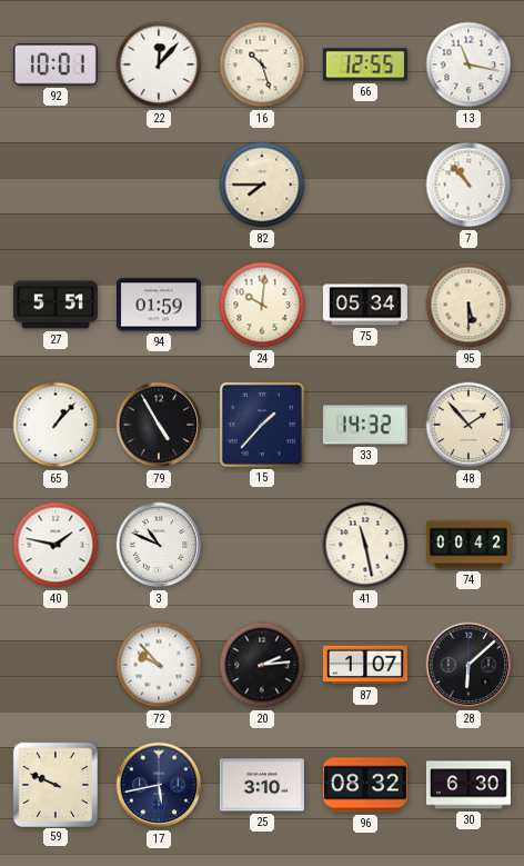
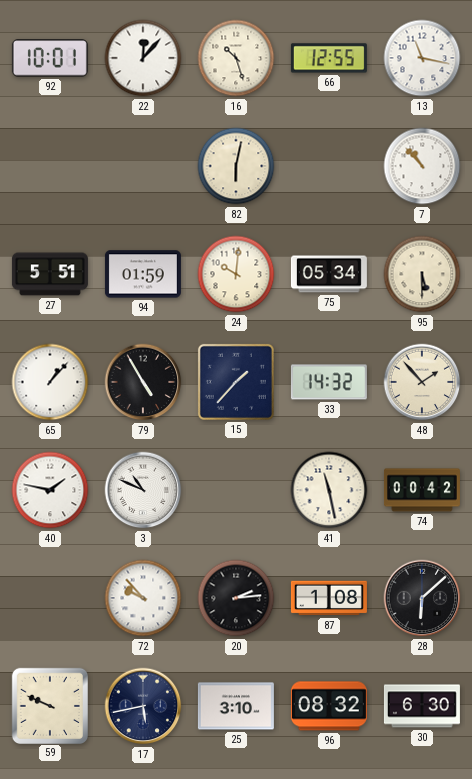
82: 7:45 -> 6:02
87: 1:07 -> 1:08
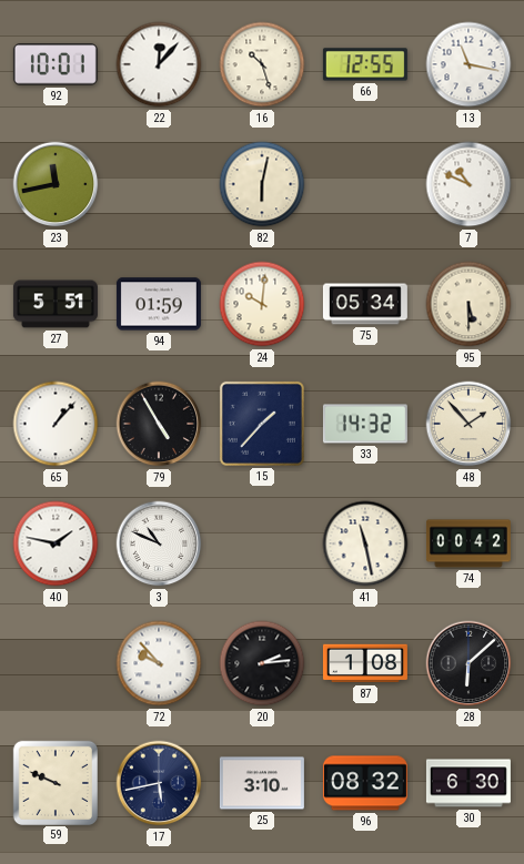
23: none -> 11:43
7: 10:53 -> 10:49
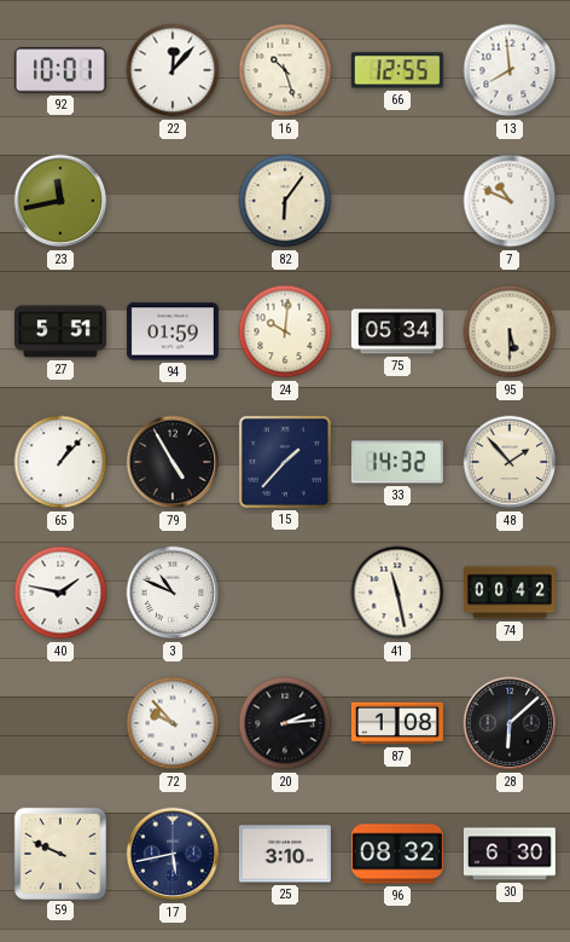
13: 11:17 -> 7:59
82: 6:02 -> 6:06
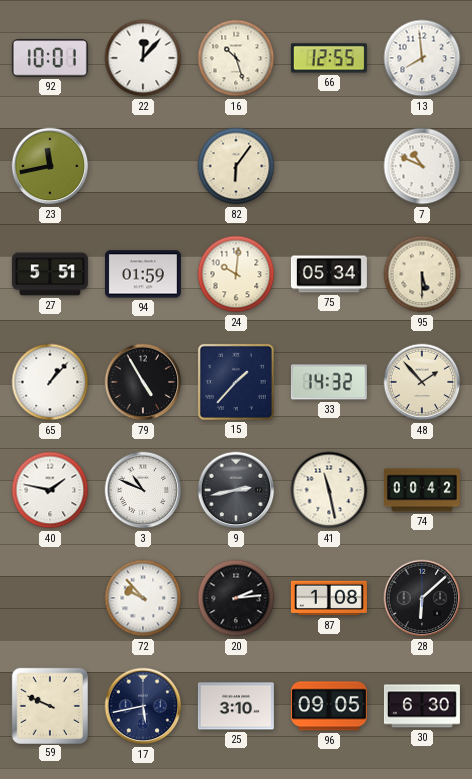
9: none -> 2:43
96: 08:32 -> 09:05
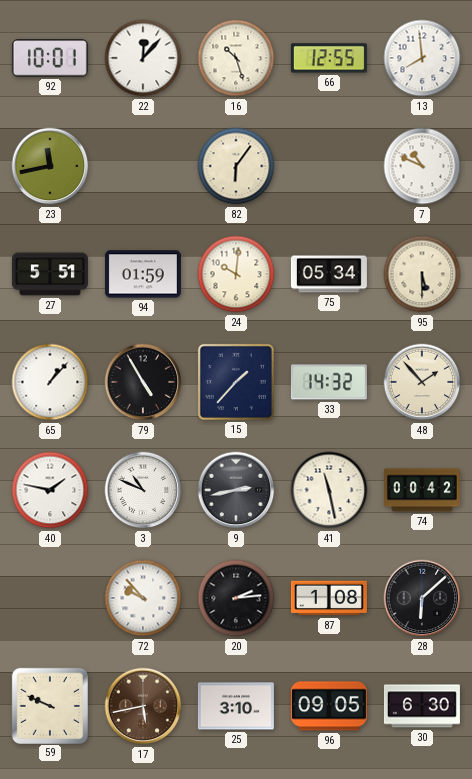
17 dial: navy -> brown
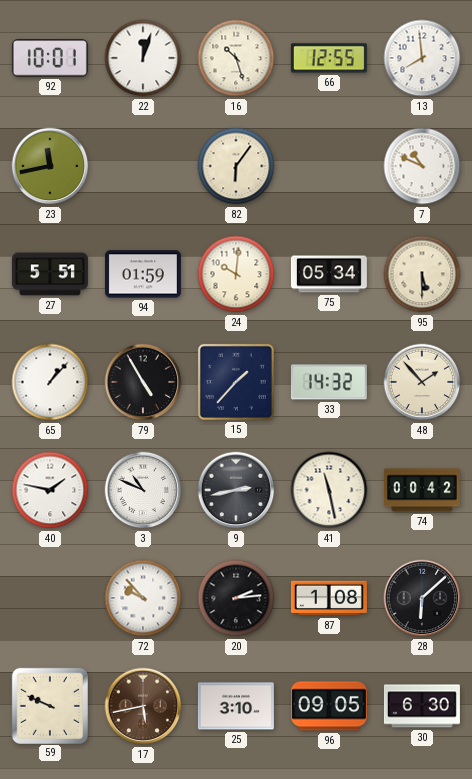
22: 12:07 -> 12:03
